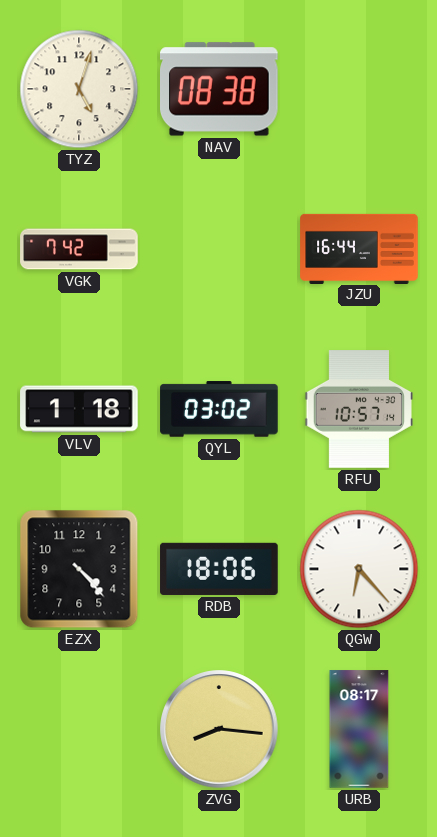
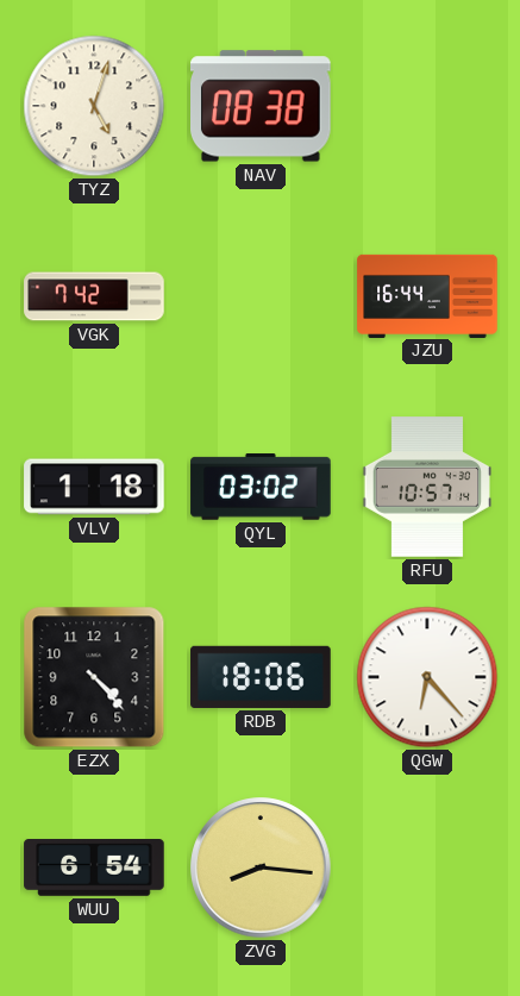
WUU: none -> 6:54
URB: 08:17 -> none
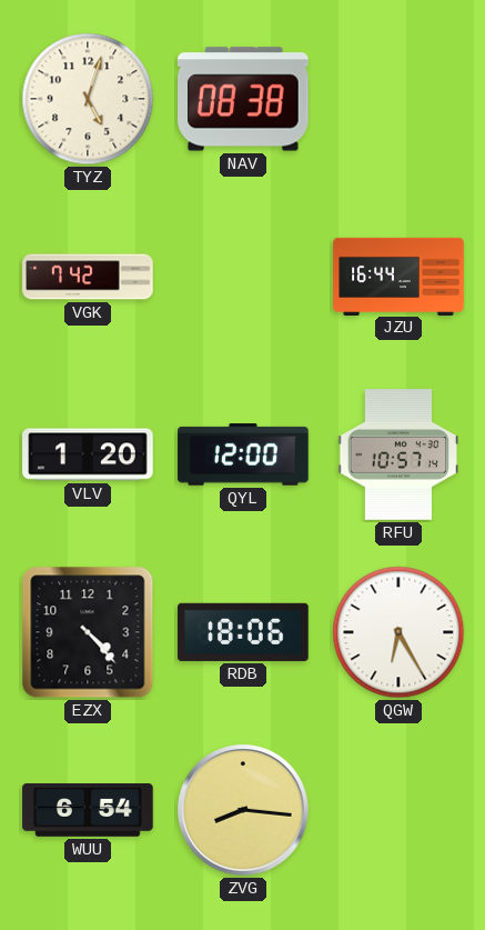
VLV: 1:18 -> 1:20
QYL: 03:02 -> 12:00
QGW: 6:23 -> 6:25
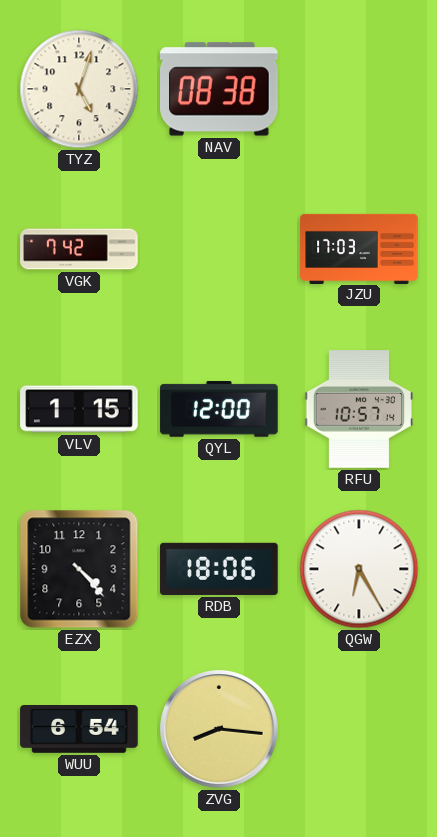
JZU: 16:44 -> 17:03
VLV: 1:20 -> 1:15
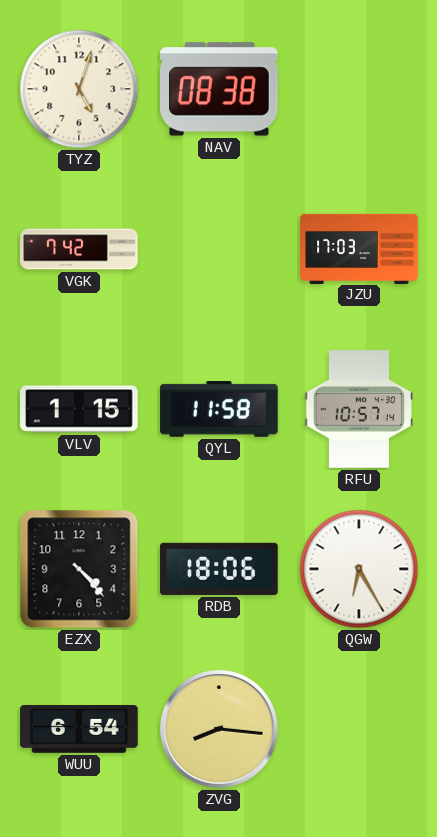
QYL: 12:00 -> 11:58
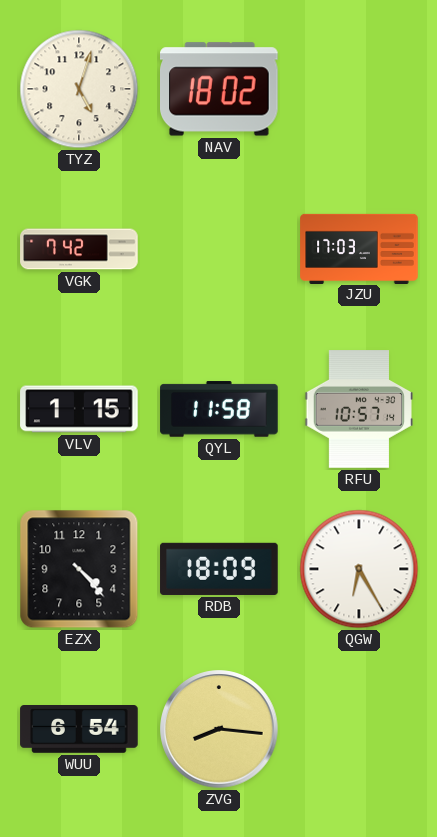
NAV: 08:38 -> 18:02
RDB: 18:06 -> 18:09
